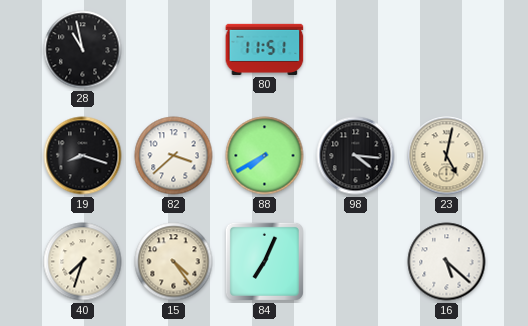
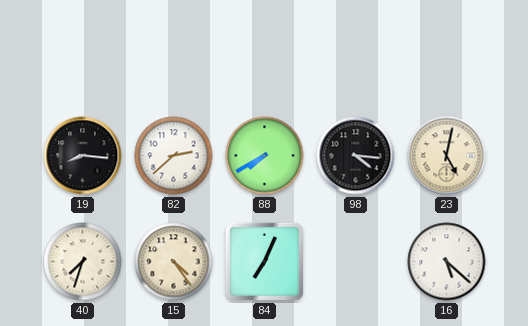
28: 10:58 -> none
80: 11:51 -> none
19: 8:18 -> 8:16
82: 3:38 -> 2:38
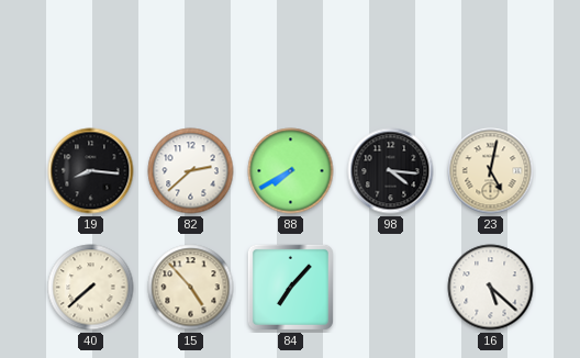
40: 7:33 -> 7:38
15: 4:24 -> 4:53
84: 7:04 -> 7:07
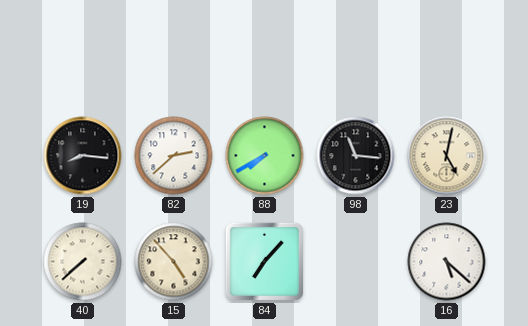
98: 4:16 -> 11:16
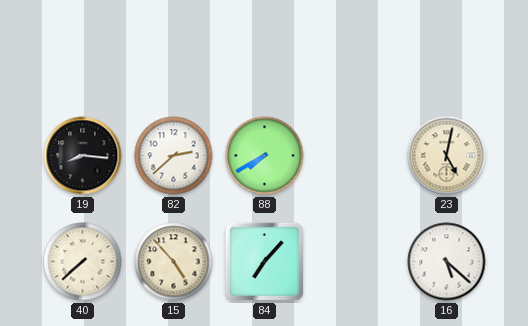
98: 11:16 -> none
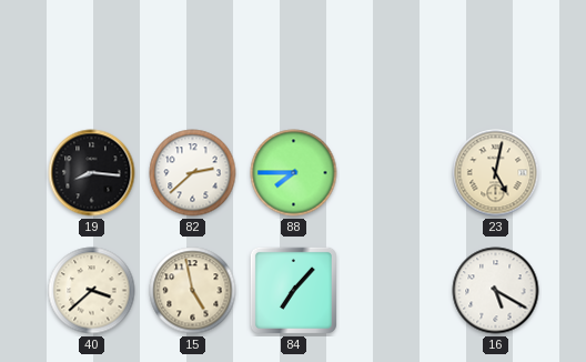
88: 7:40 -> 7:45
40: 7:38 -> 3:38
15: 4:53 -> 4:58
16: 5:22 -> 5:20
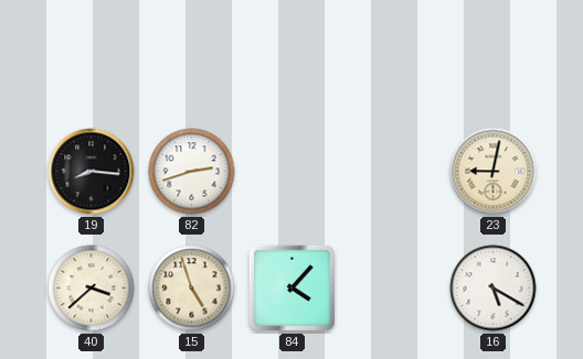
82: 2:38 -> 2:42
88: 7:45 -> none
23: 5:02 -> 9:02
15: 4:58 -> 4:57
84: 7:07 -> 4:07
